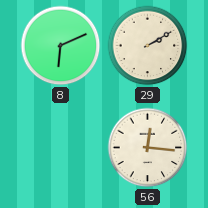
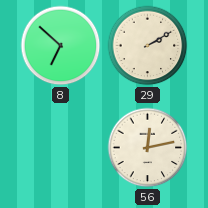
8: 6:11 -> 6:52
56: 12:16 -> 12:13
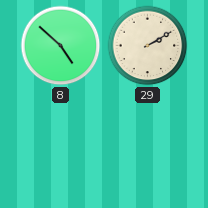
8: 6:52 -> 4:52
56: 12:13 -> none
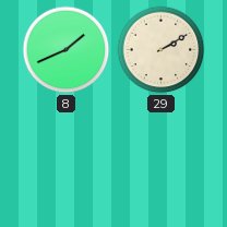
8: 4:52 -> 1:41
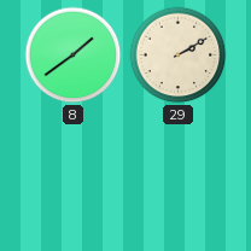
8: 1:41 -> 1:39
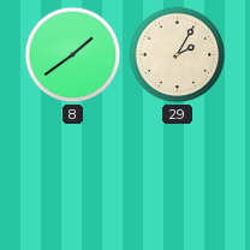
29: 2:10 -> 2:05
